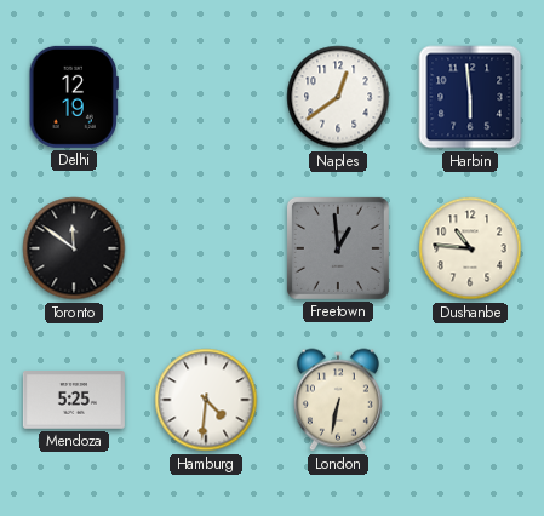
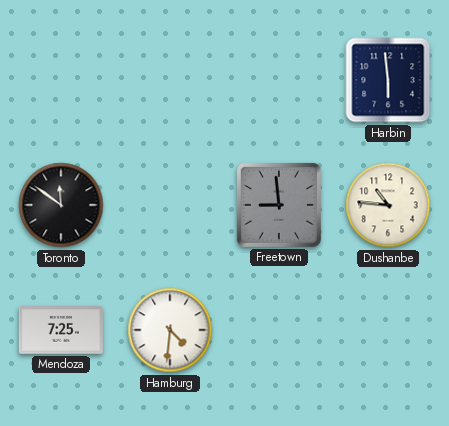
Delhi: 12:19 -> none
Naples: 12:39 -> none
Freetown: 12:59 -> 8:59
Mendoza: 5:25 -> 7:25
London: 6:32 -> none
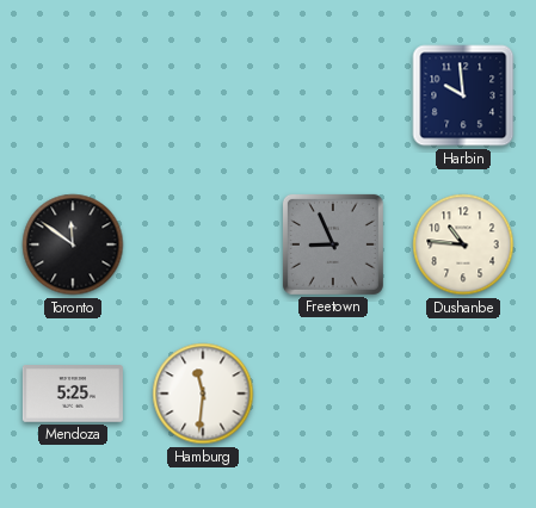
Harbin: 5:59 -> 9:59
Freetown: 8:59 -> 8:56
Mendoza: 7:25 -> 5:25
Hamburg: 4:31 -> 11:31
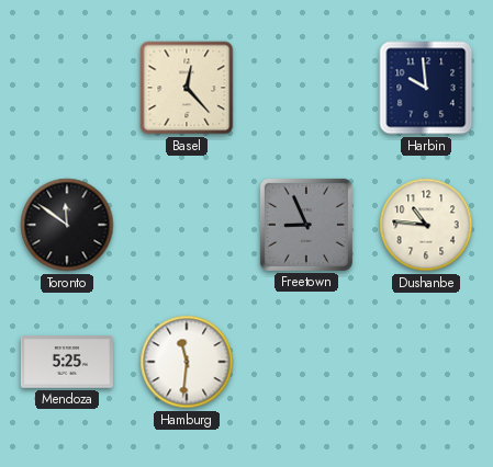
Basel: none -> 12:23
